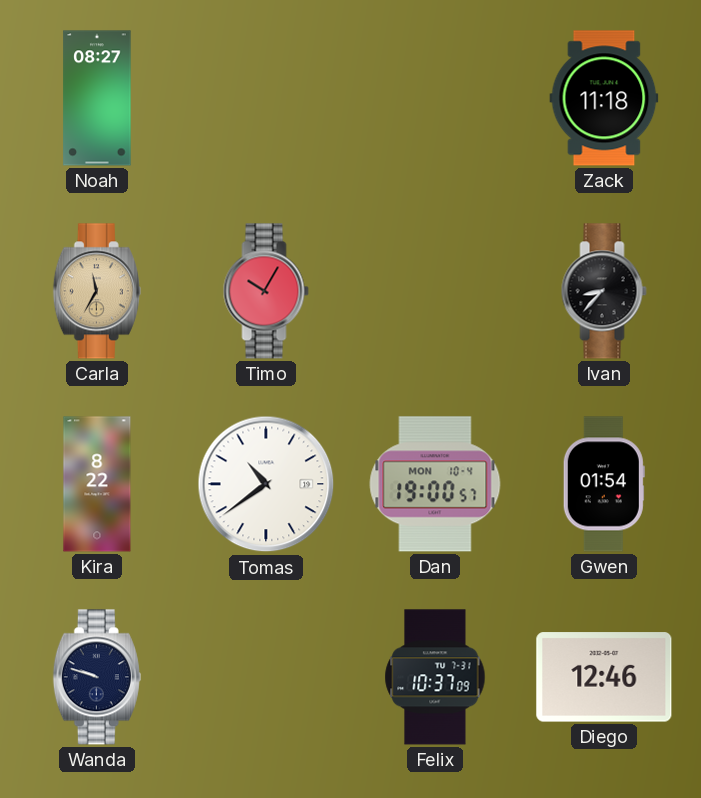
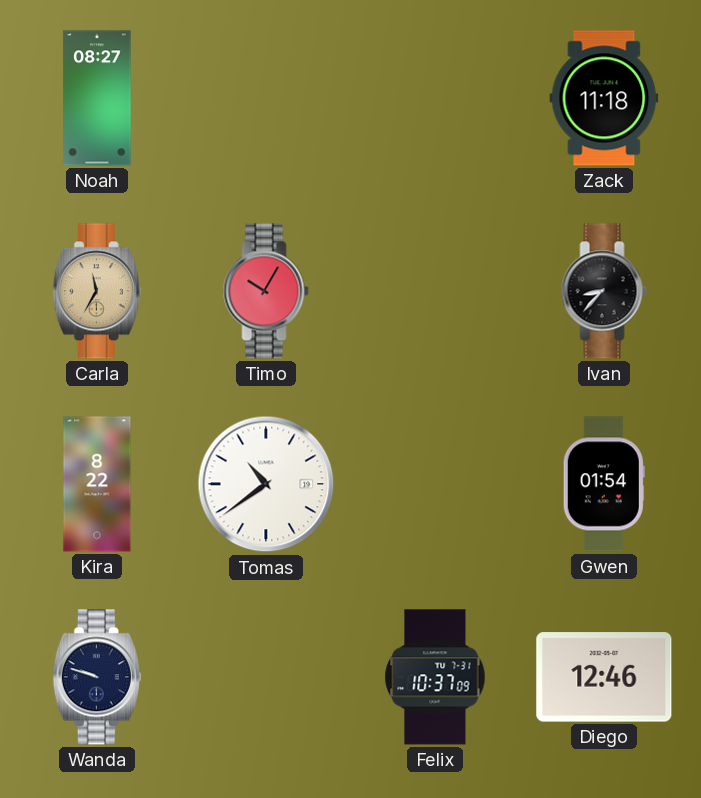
Dan: 19:00 -> none
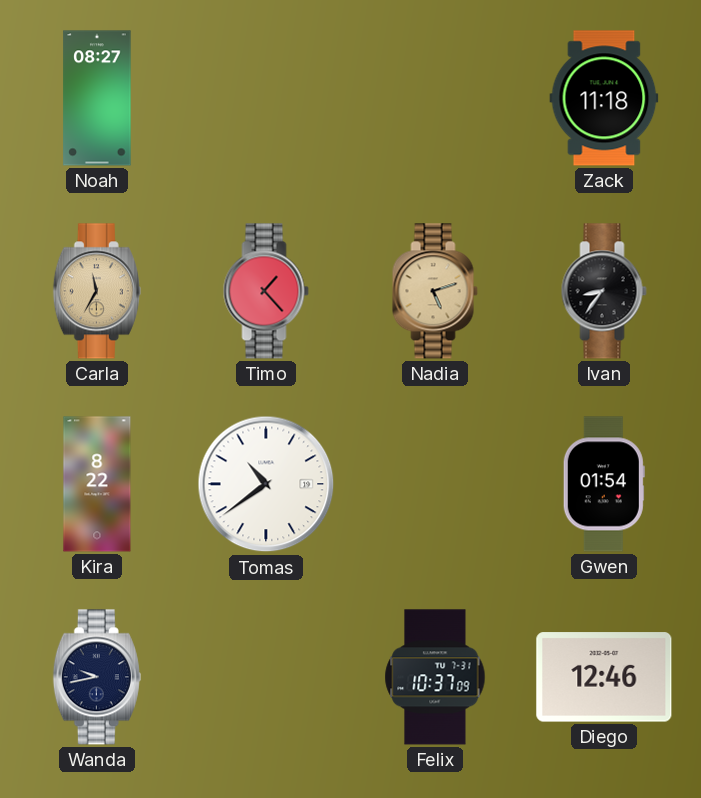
Timo: 10:05 -> 1:23
Nadia: none -> 5:12
Ivan: 8:37 -> 8:36
Wanda: 9:48 -> 9:43
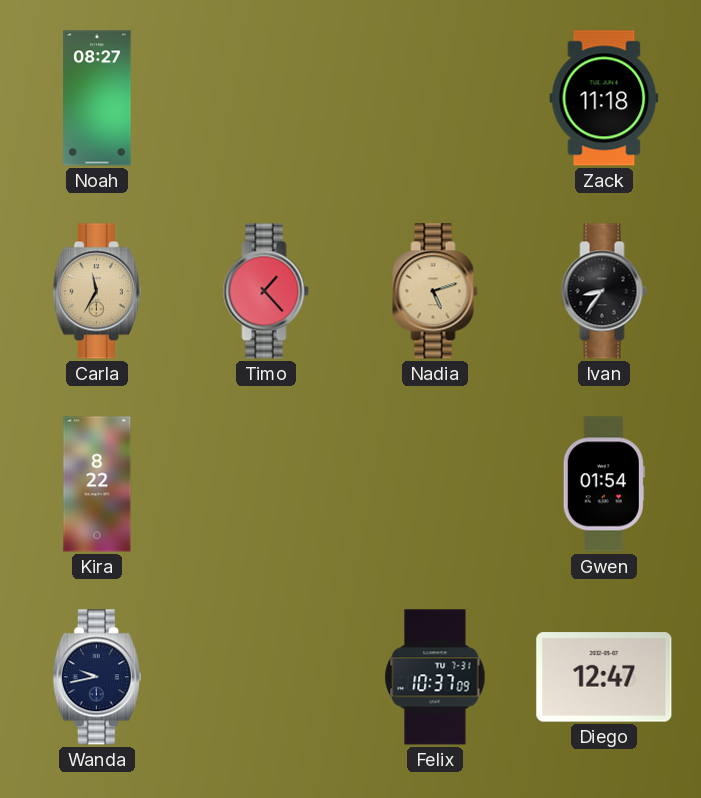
Tomas: 10:39 -> none
Diego: 12:46 -> 12:47
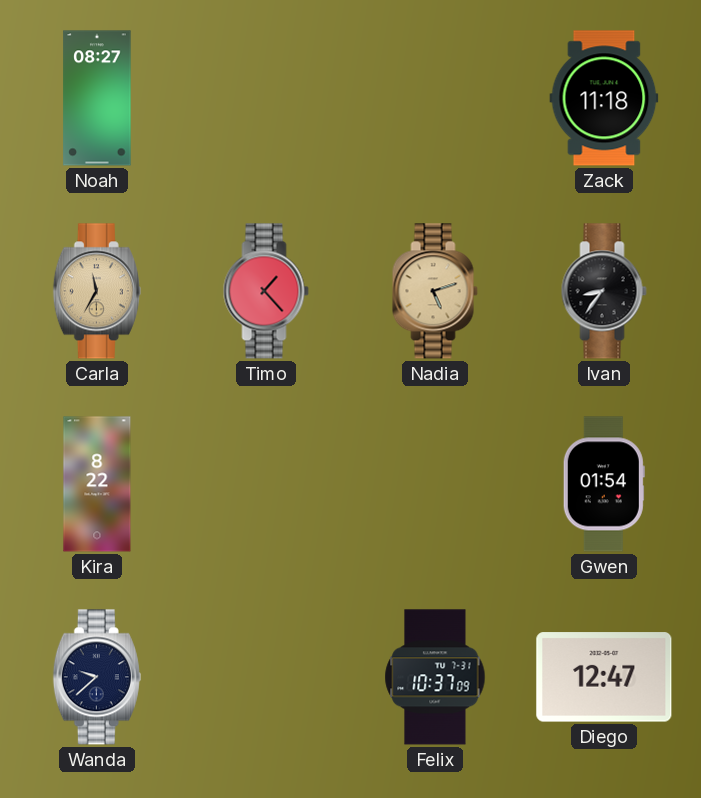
Wanda: 9:43 -> 9:38
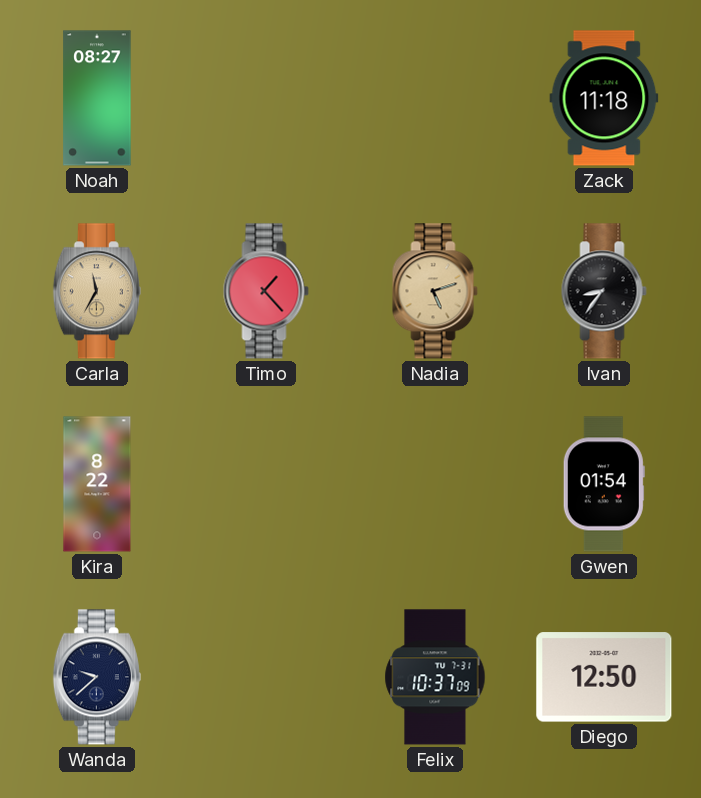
Diego: 12:47 -> 12:50
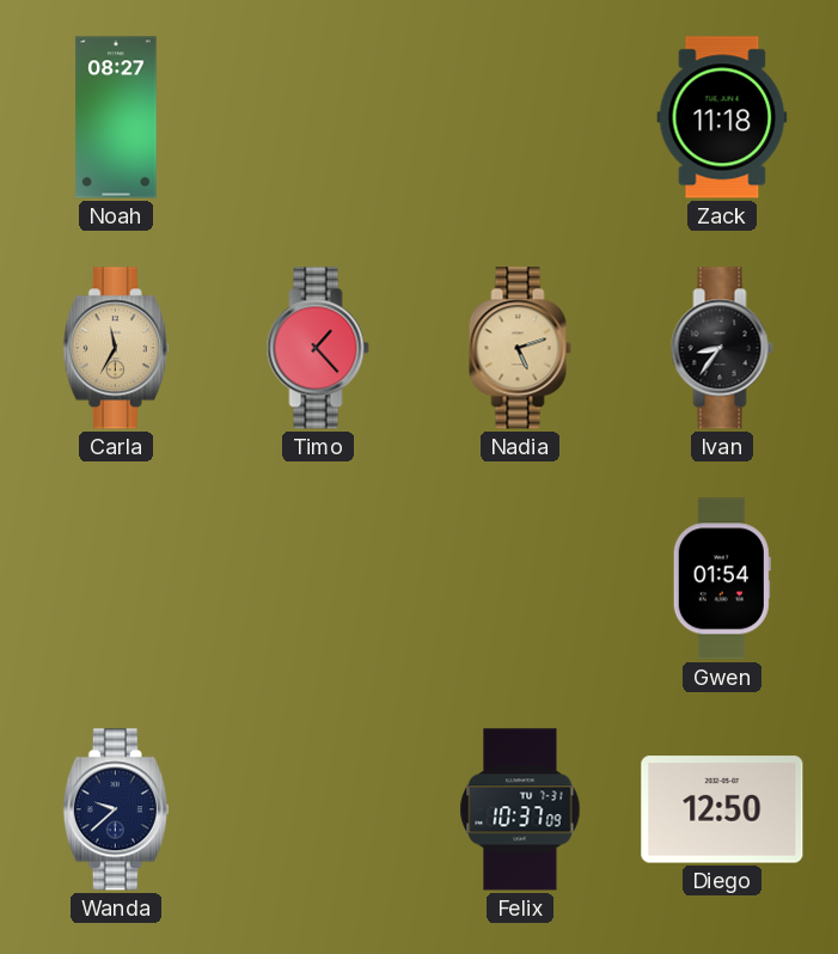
Kira: 8:22 -> none
